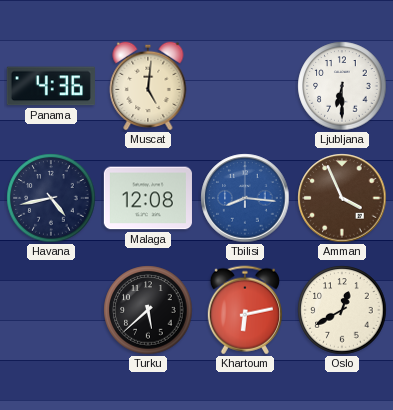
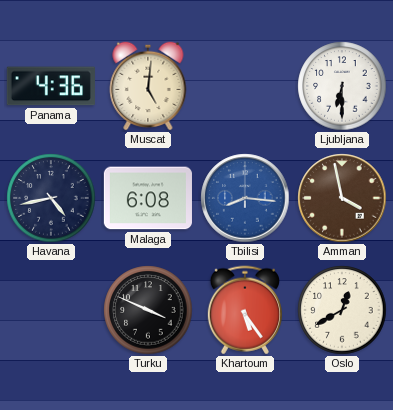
Malaga: 12:08 -> 6:08
Amman: 3:56 -> 3:58
Turku: 5:38 -> 3:49
Khartoum: 6:13 -> 5:24
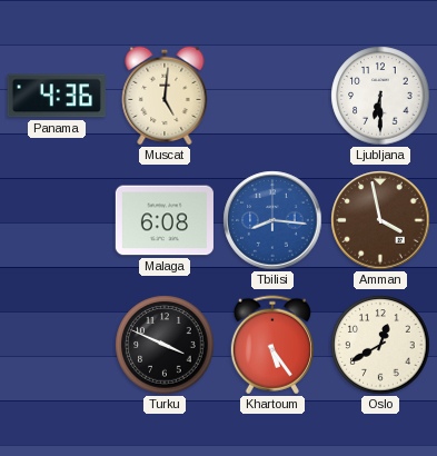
Havana: 4:43 -> none
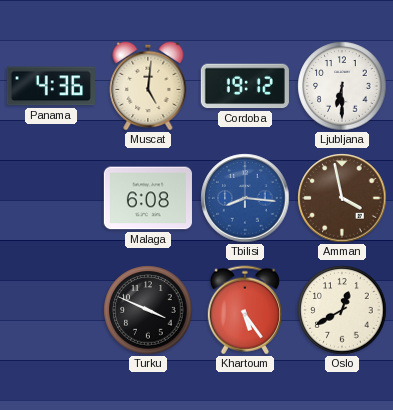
Cordoba: none -> 19:12
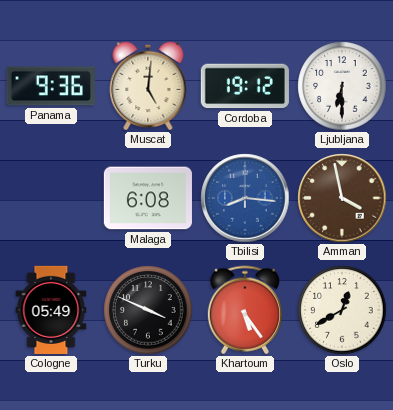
Panama: 4:36 -> 9:36
Cologne: none -> 05:49
